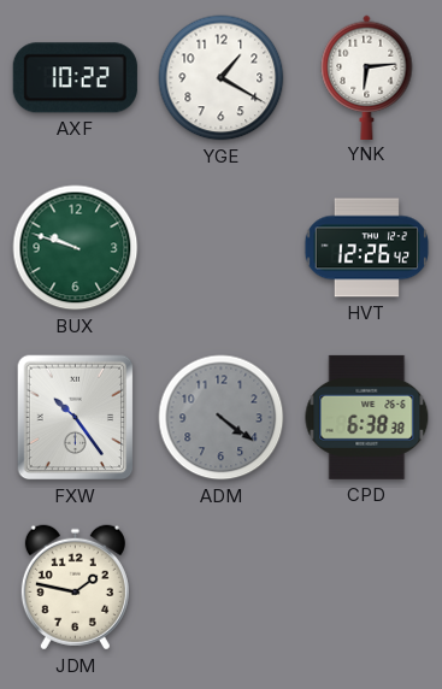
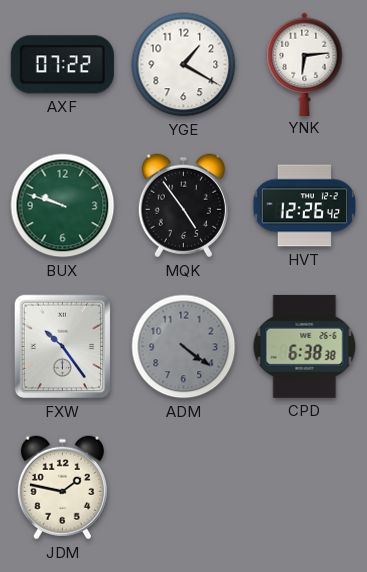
AXF: 10:22 -> 07:22
MQK: none -> 4:54
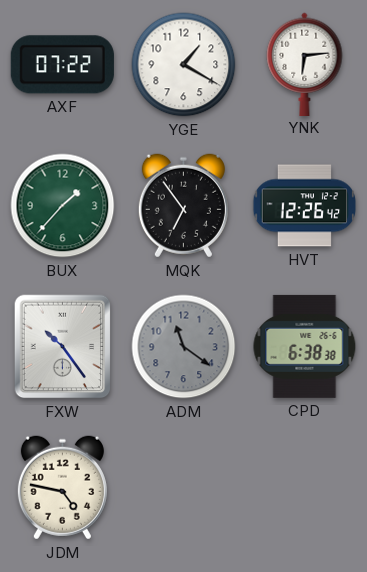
BUX: 9:48 -> 1:37
MQK: 4:54 -> 6:54
ADM: 4:21 -> 11:21
JDM: 1:47 -> 4:47
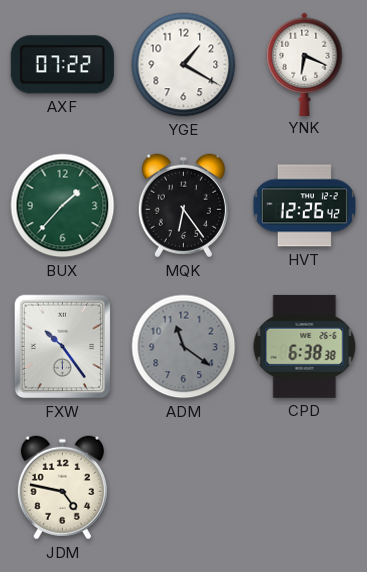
YNK: 6:14 -> 6:19
MQK: 6:54 -> 6:24
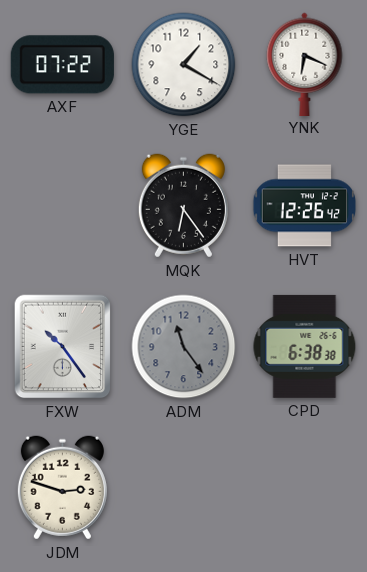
BUX: 1:37 -> none
ADM: 11:21 -> 11:24
JDM: 4:47 -> 2:48
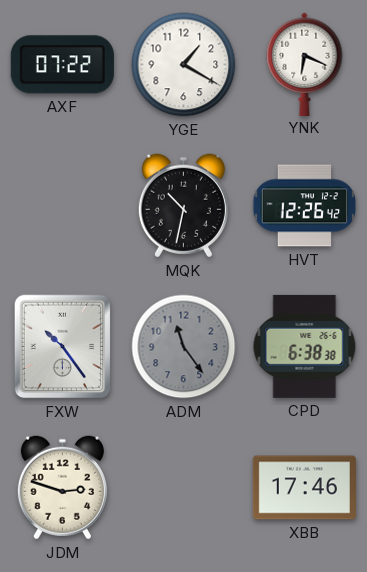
MQK: 6:24 -> 10:32
XBB: none -> 17:46
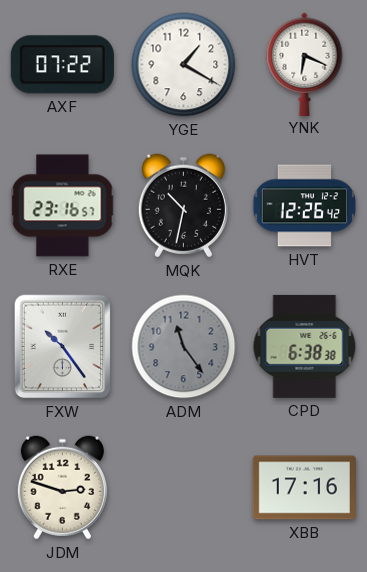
RXE: none -> 23:16
XBB: 17:46 -> 17:16
